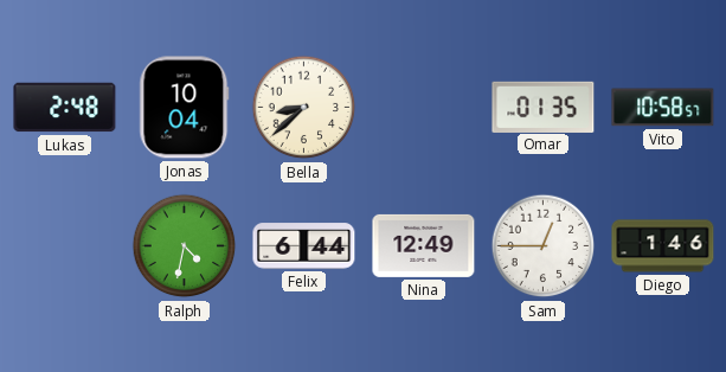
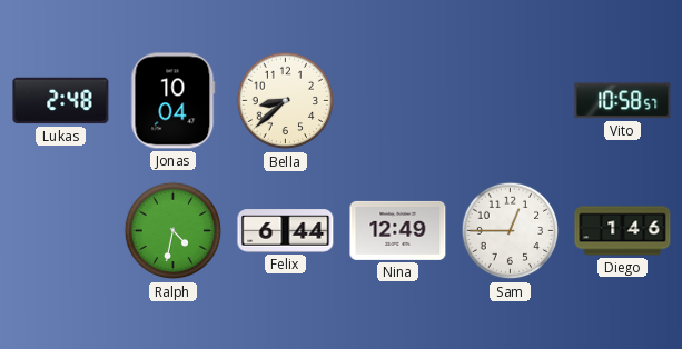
Omar: 01:35 -> none
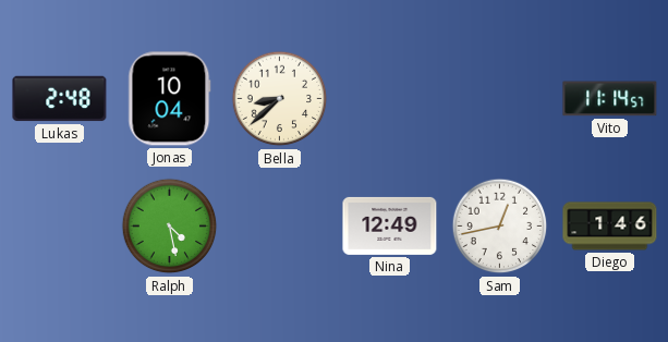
Vito: 10:58 -> 11:14
Ralph: 4:32 -> 4:28
Felix: 6:44 -> none
Sam: 12:45 -> 12:43
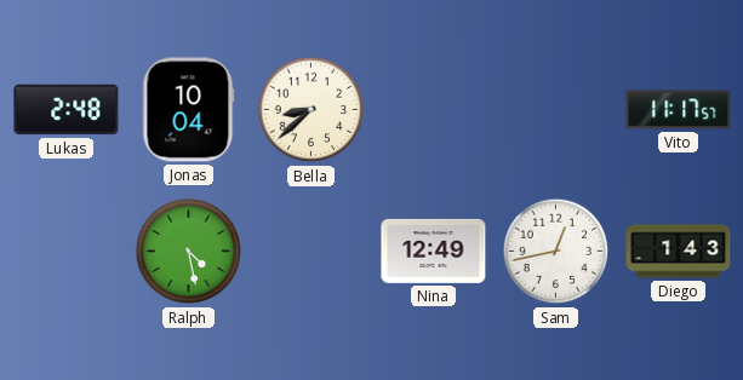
Vito: 11:14 -> 11:17
Diego: 1:46 -> 1:43
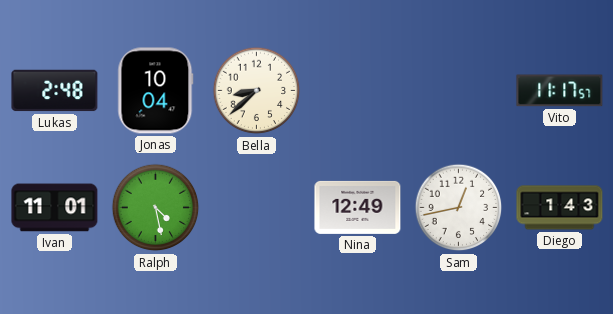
Ivan: none -> 11:01
